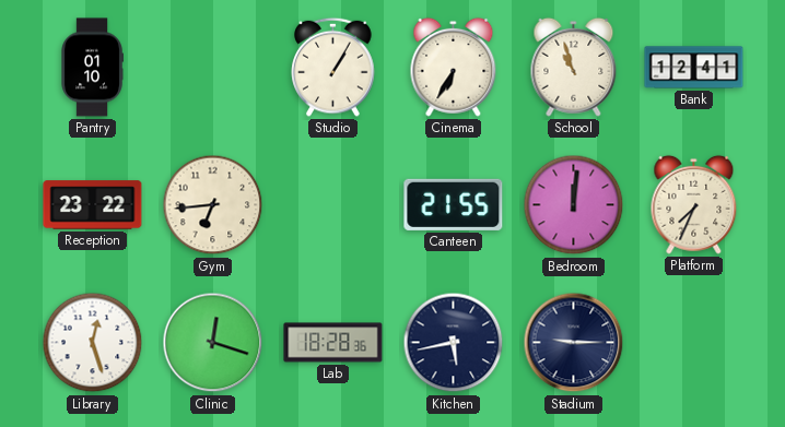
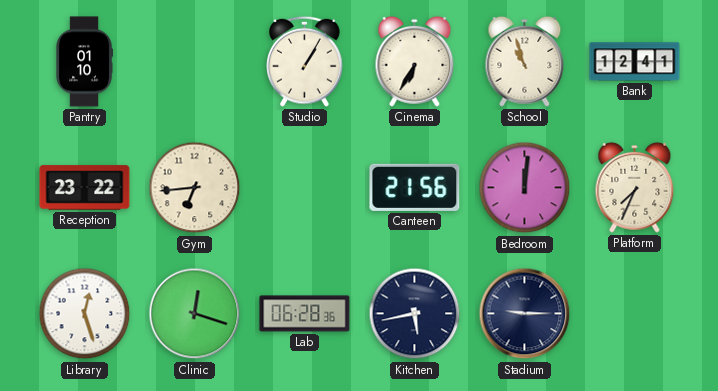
Canteen: 21:55 -> 21:56
Lab: 18:28 -> 06:28
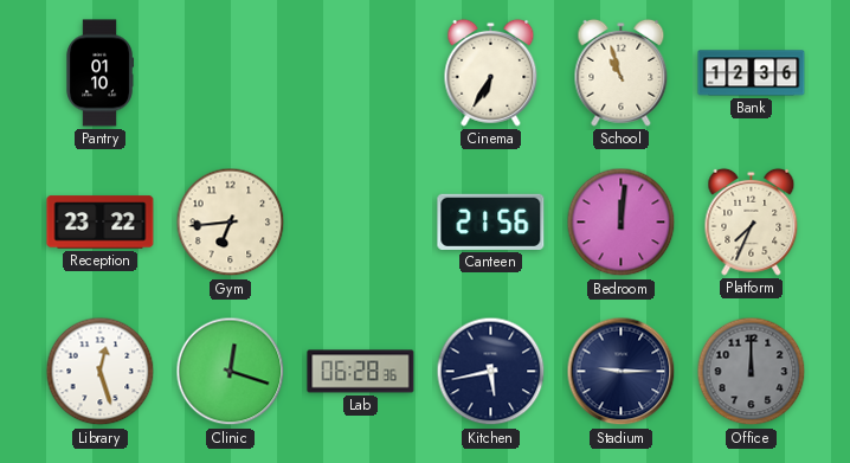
Studio: 1:05 -> none
Bank: 12:41 -> 12:36
Office: none -> 12:00
